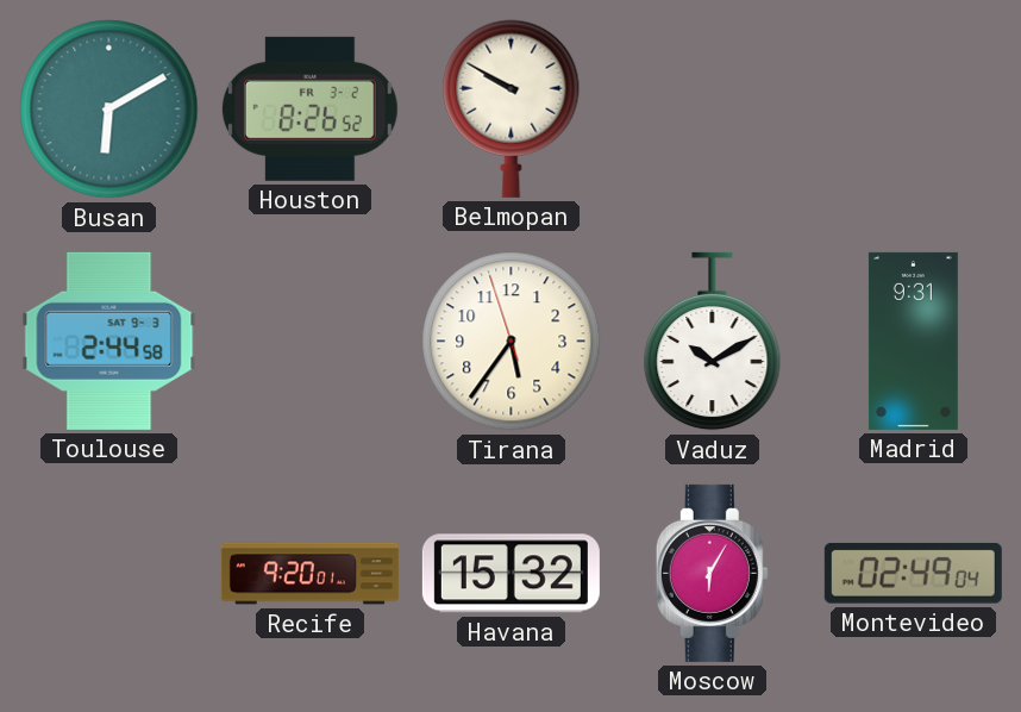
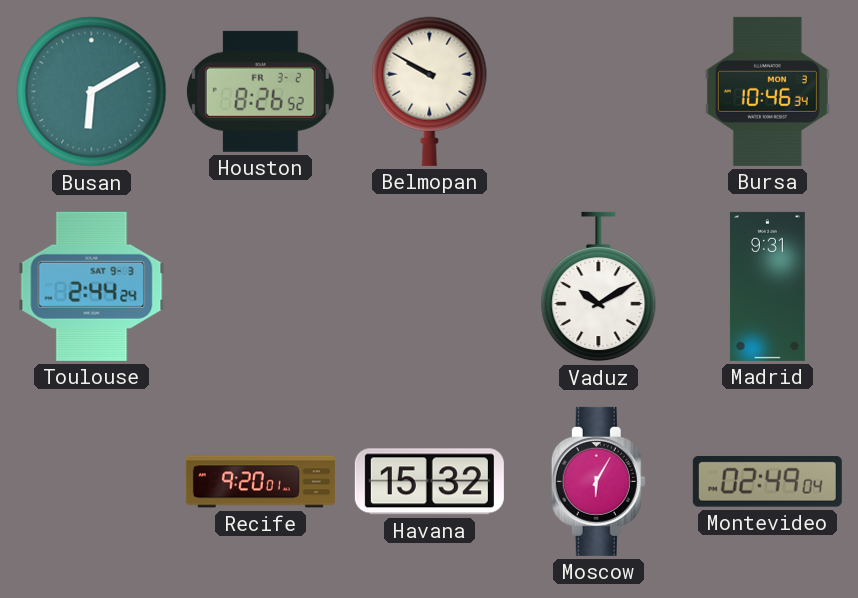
Bursa: none -> 10:46
Toulouse: 2:44:58 -> 2:44:24
Tirana: 5:35 -> none
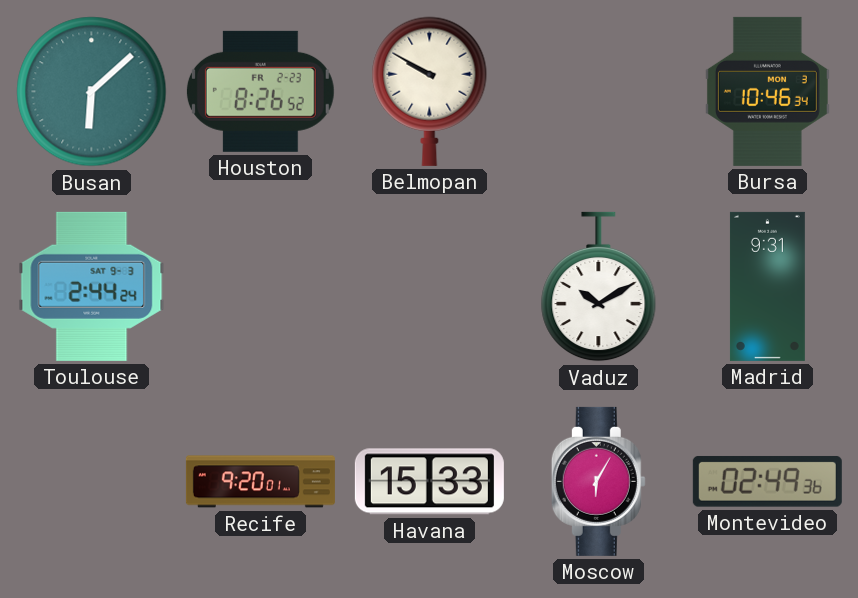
Busan: 6:10 -> 6:08
Houston date: FR 3-2 -> FR 2-23
Havana: 15:32 -> 15:33
Montevideo: 02:49:04 -> 02:49:36
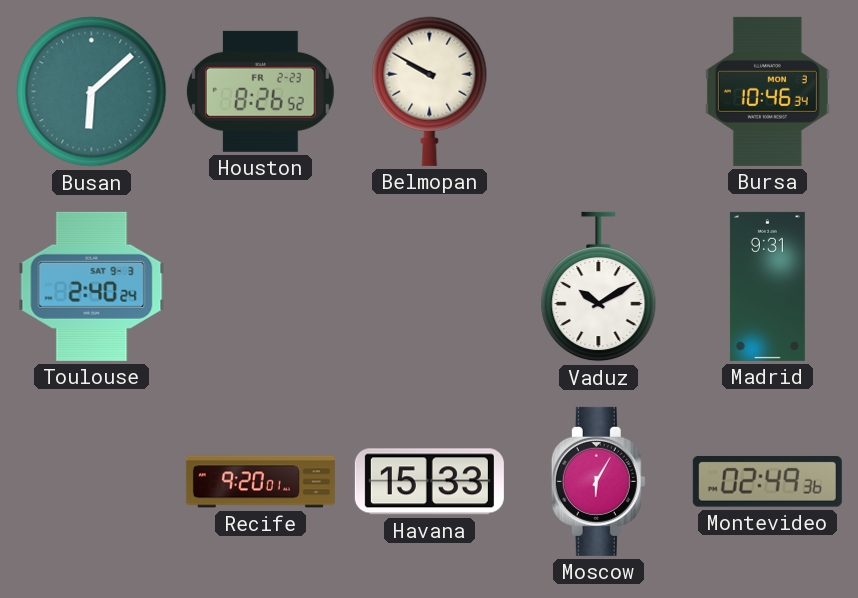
Toulouse: 2:44 -> 2:40
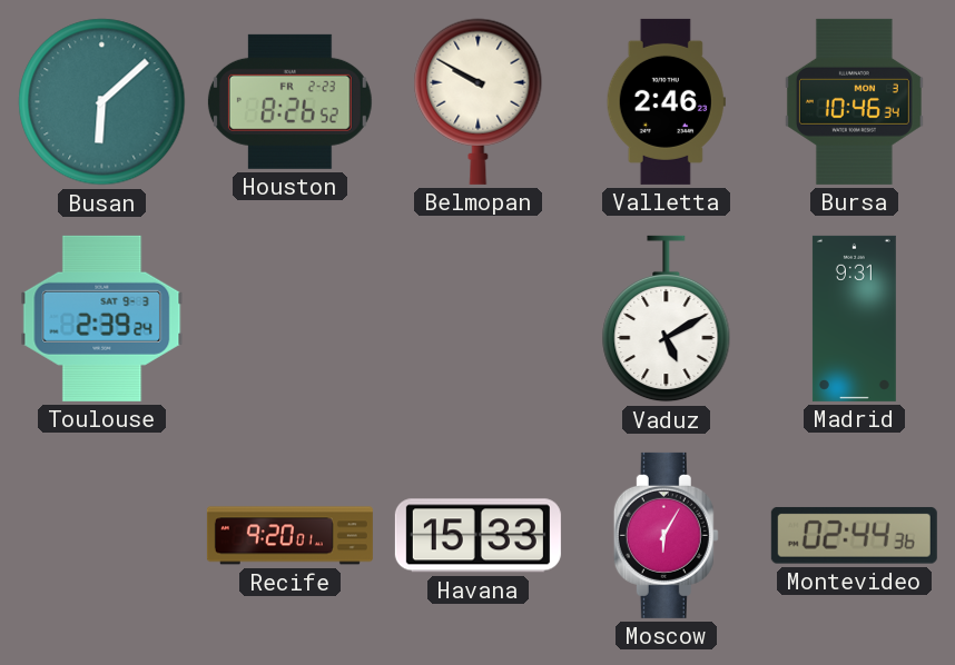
Valletta: none -> 2:46
Toulouse: 2:40 -> 2:39
Vaduz: 10:10 -> 5:10
Montevideo: 02:49 -> 02:44
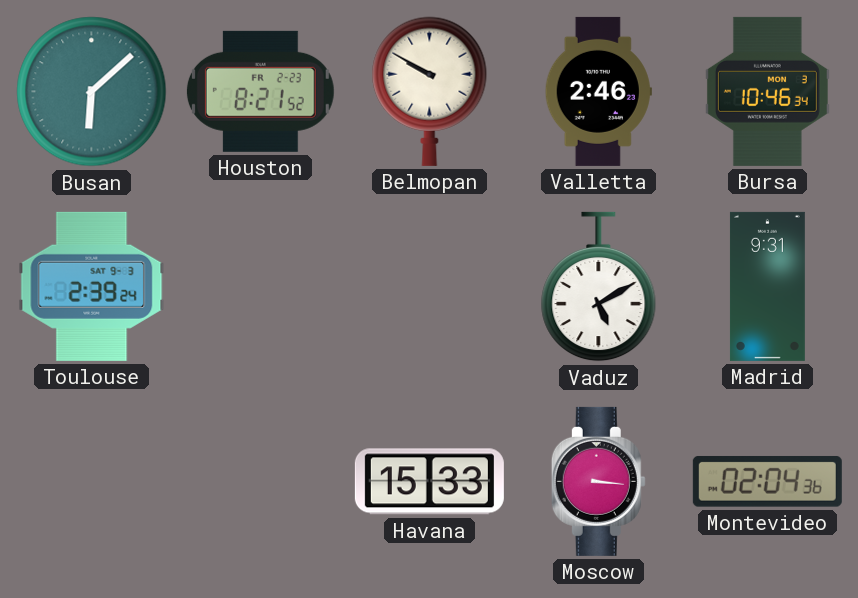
Houston: 8:26 -> 8:21
Recife: 9:20 -> none
Moscow: 6:05 -> 3:16
Montevideo: 02:44 -> 02:04
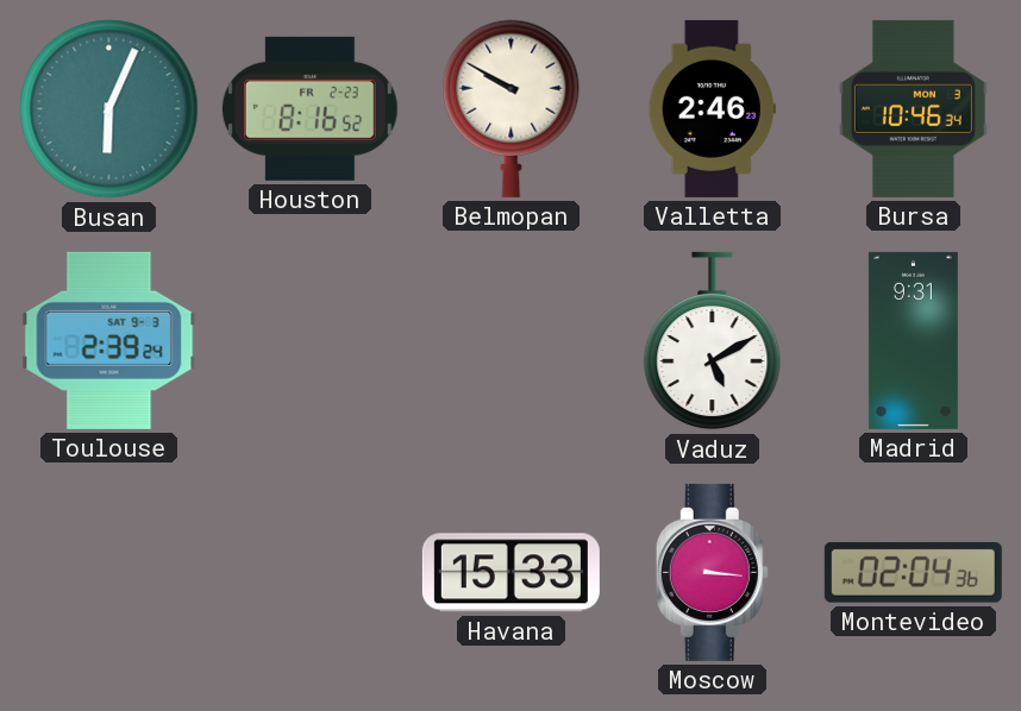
Busan: 6:08 -> 6:04
Houston: 8:21 -> 8:16
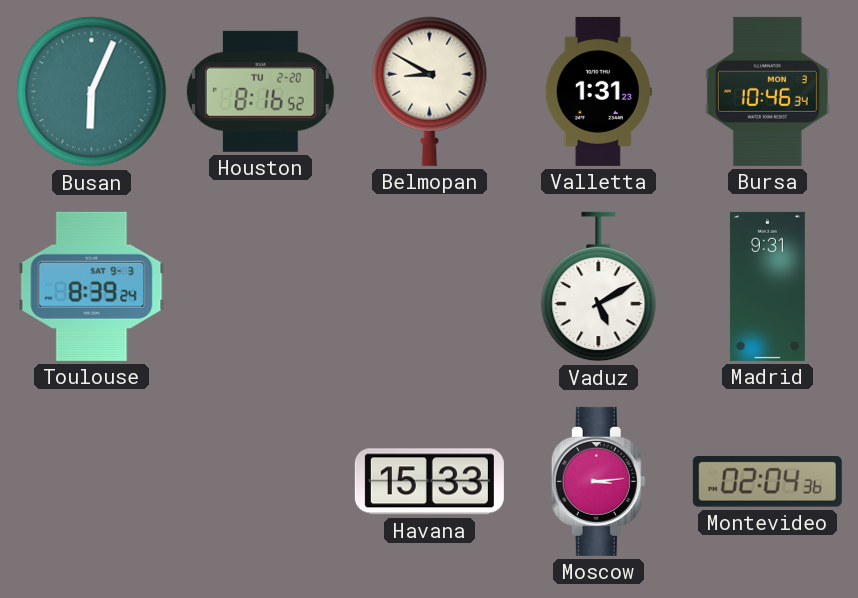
Houston date: FR 2-23 -> TU 2-20
Belmopan: 9:50 -> 8:50
Valletta: 2:46 -> 1:31
Toulouse: 2:39 -> 8:39
Moscow: 3:16 -> 3:14
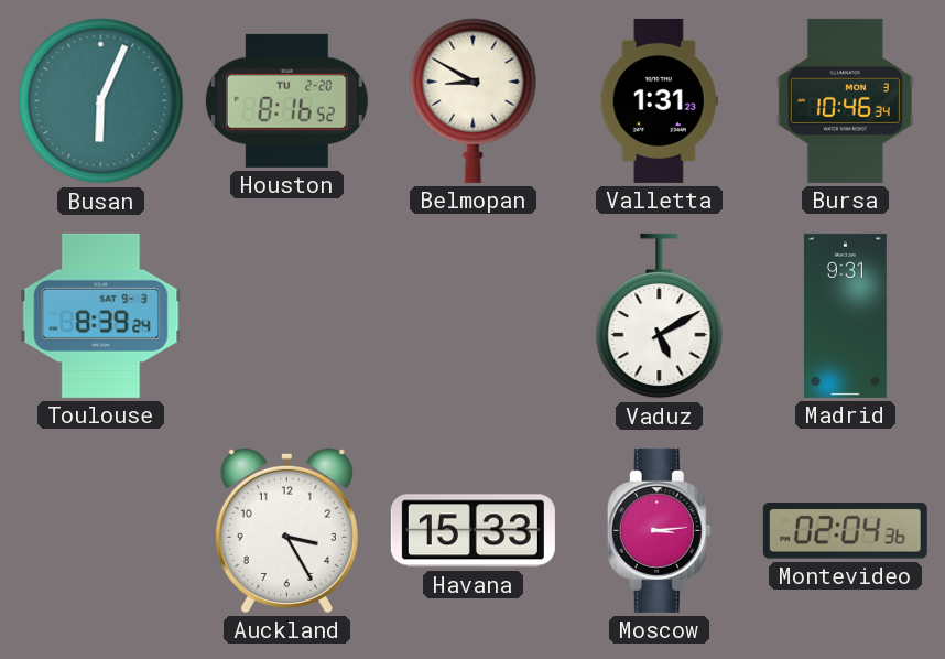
Auckland: none -> 3:25
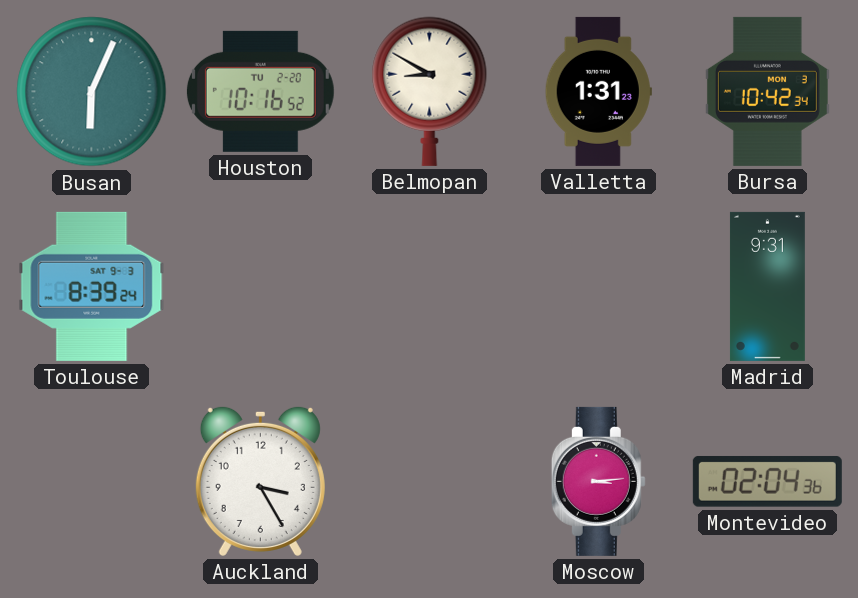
Houston: 8:16 -> 10:16
Bursa: 10:46 -> 10:42
Vaduz: 5:10 -> none
Havana: 15:33 -> none
